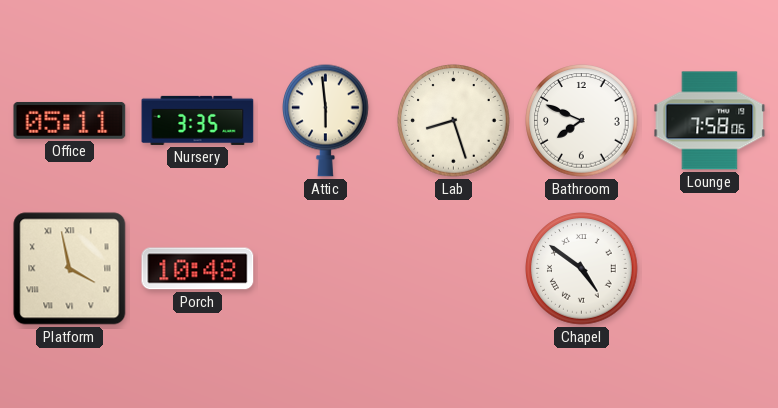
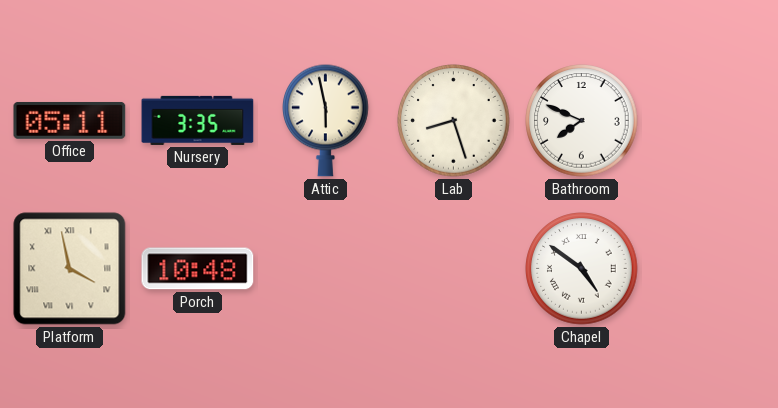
Attic: 5:59 -> 5:58
Lounge: 7:58 -> none
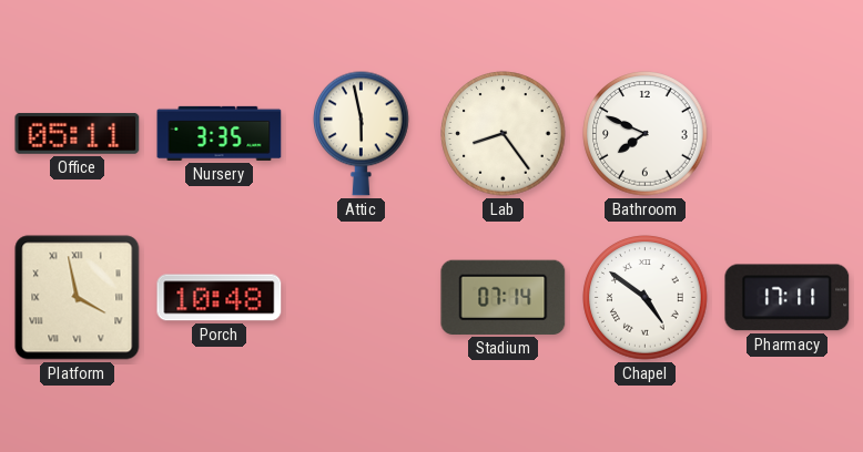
Lab: 8:27 -> 8:24
Stadium: none -> 07:14
Pharmacy: none -> 17:11
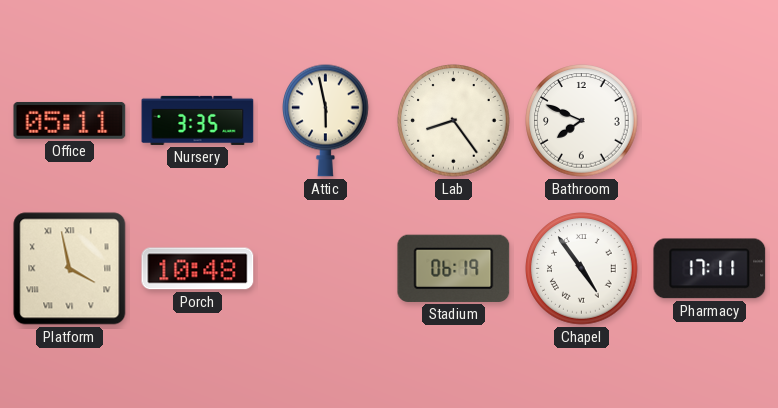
Stadium: 07:14 -> 06:19
Chapel: 4:51 -> 4:54
